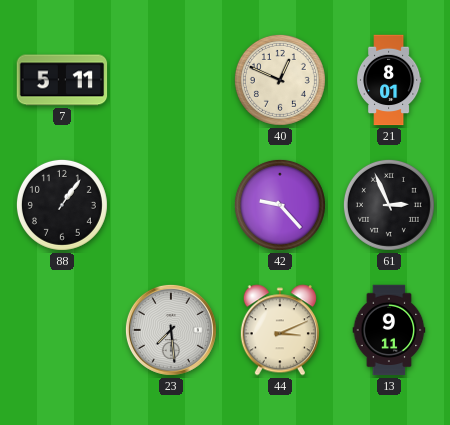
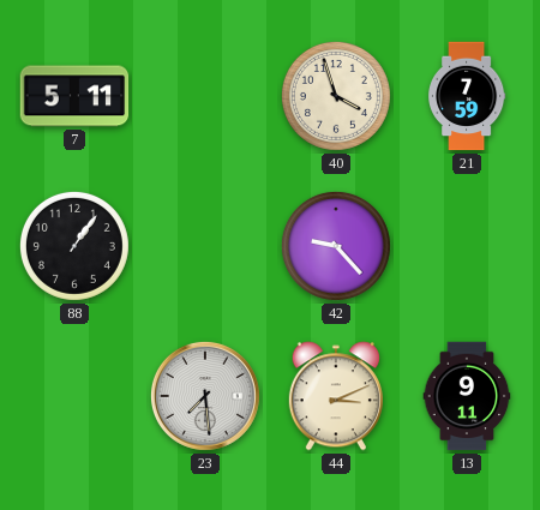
40: 12:49 -> 3:57
21: 8:01 -> 7:59
61: 2:56 -> none
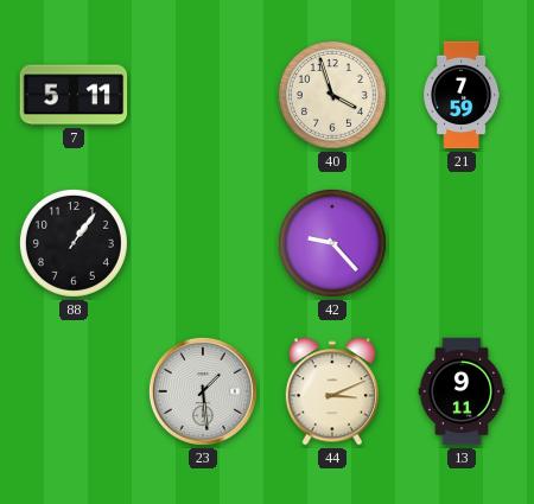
23: 7:29 -> 1:29
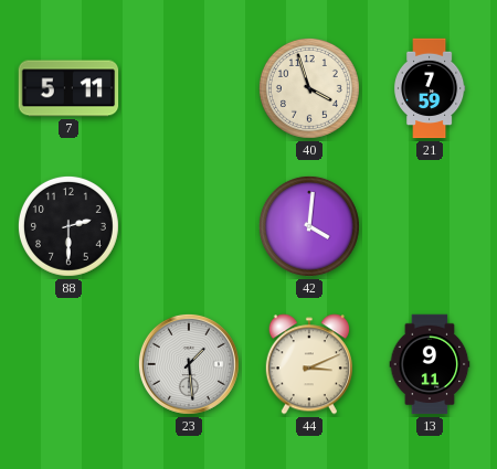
88: 1:06 -> 2:30
42: 9:23 -> 4:01
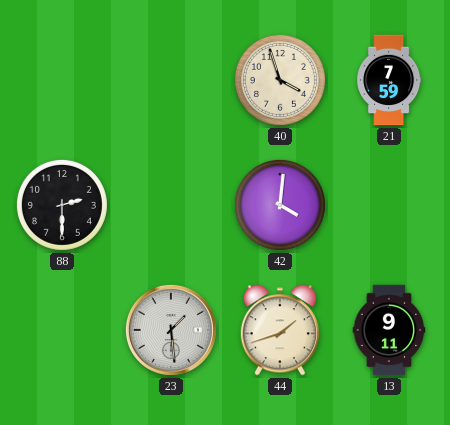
7: 5:11 -> none
44: 3:11 -> 1:42
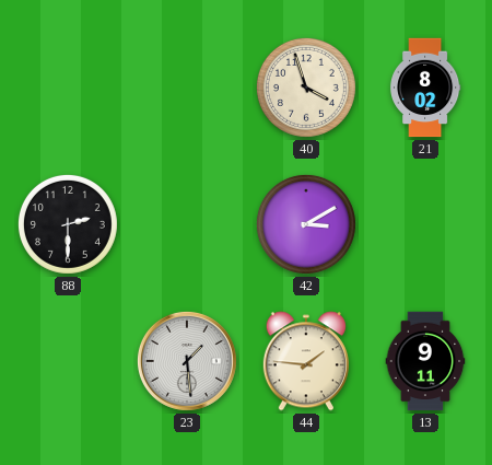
21: 7:59 -> 8:02
42: 4:01 -> 3:10
44: 1:42 -> 1:46
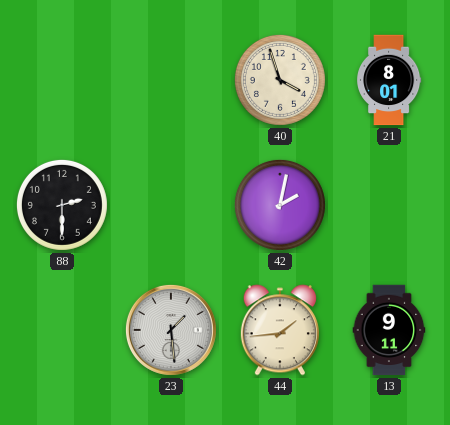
21: 8:02 -> 8:01
42: 3:10 -> 2:02
44: 1:46 -> 1:44
